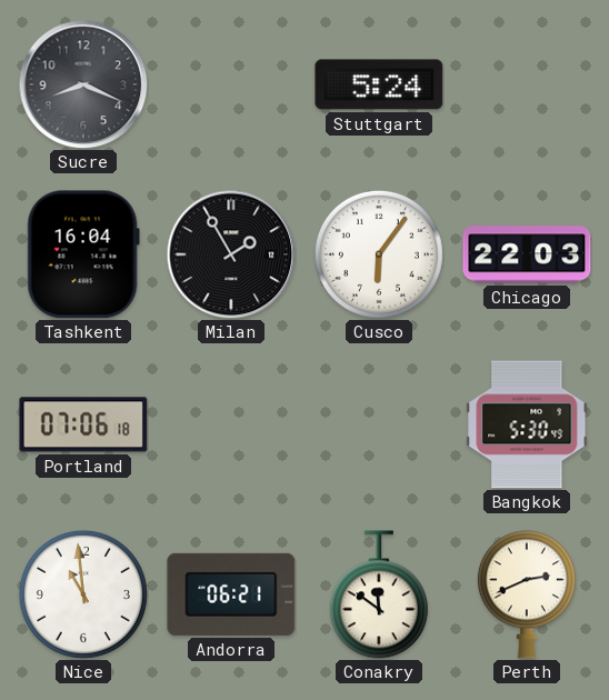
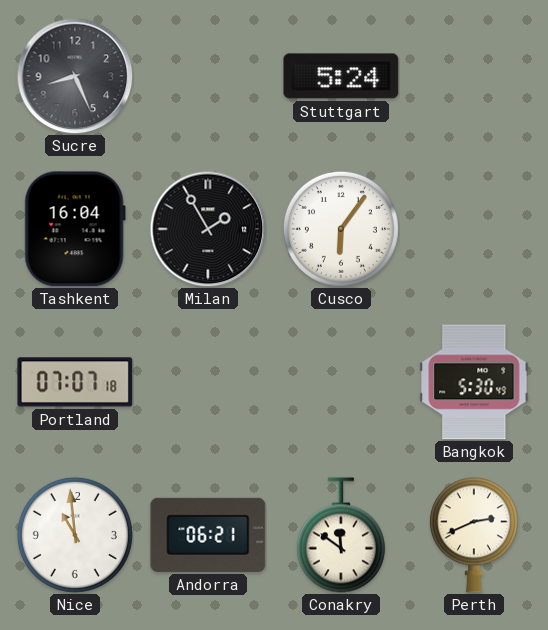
Sucre: 8:19 -> 8:26
Chicago: 22:03 -> none
Portland: 07:06 -> 07:07
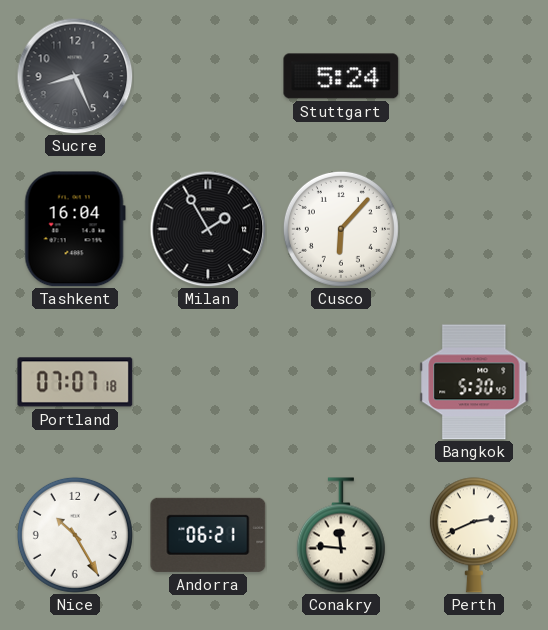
Cusco: 6:06 -> 6:07
Nice: 10:59 -> 10:25
Conakry: 11:51 -> 11:46
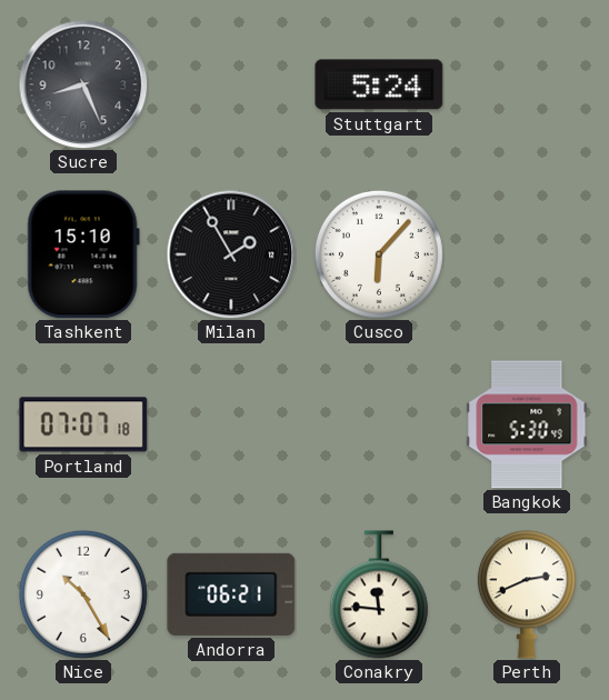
Tashkent: 16:04 -> 15:10
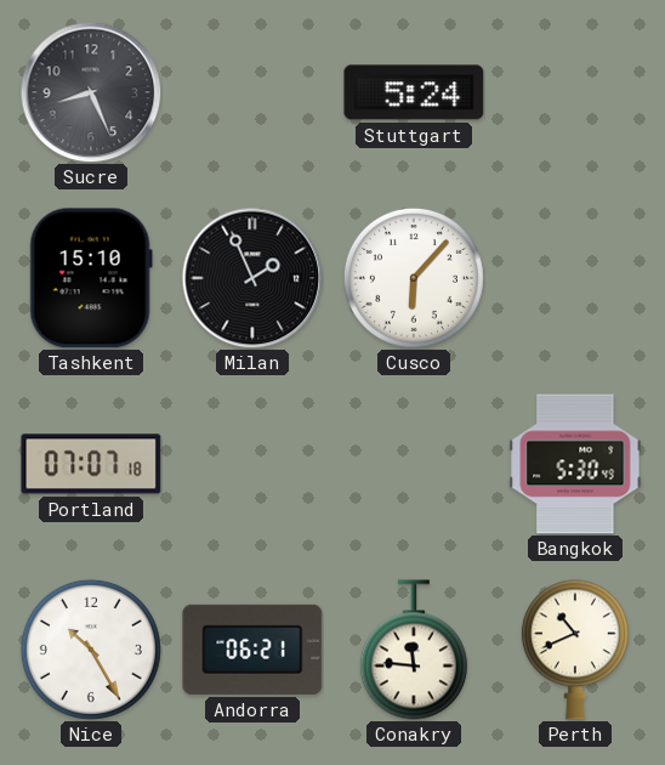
Milan: 1:55 -> 1:56
Perth: 2:41 -> 10:41
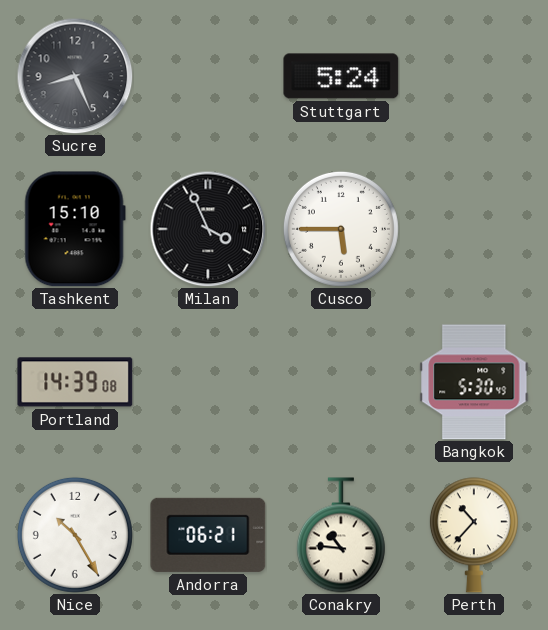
Milan: 1:56 -> 3:56
Cusco: 6:07 -> 5:45
Portland: 07:07 -> 14:39
Conakry: 11:46 -> 10:46
Perth: 10:41 -> 10:37
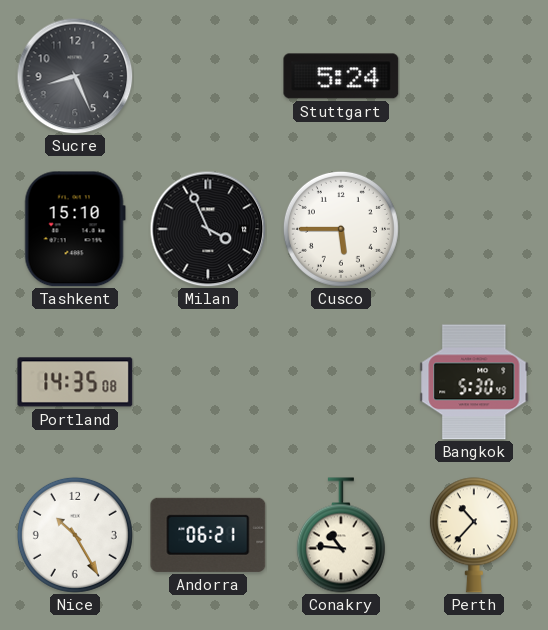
Portland: 14:39 -> 14:35
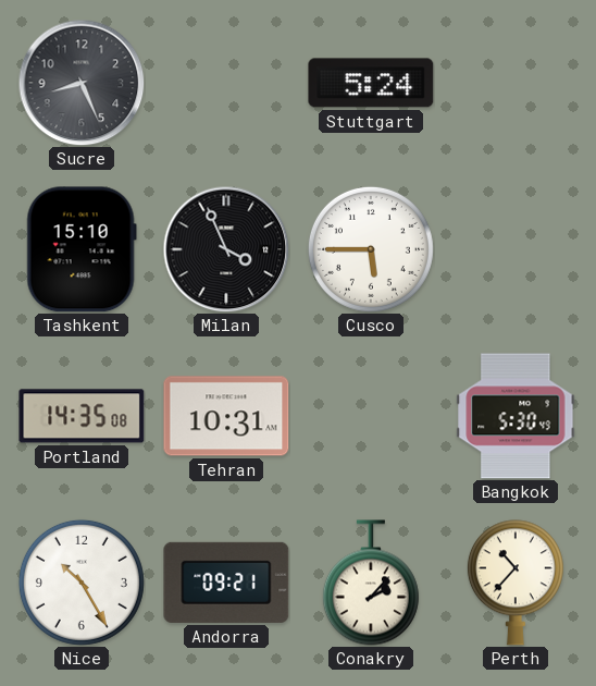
Tehran: none -> 10:31
Andorra: 06:21 -> 09:21
Conakry: 10:46 -> 2:07
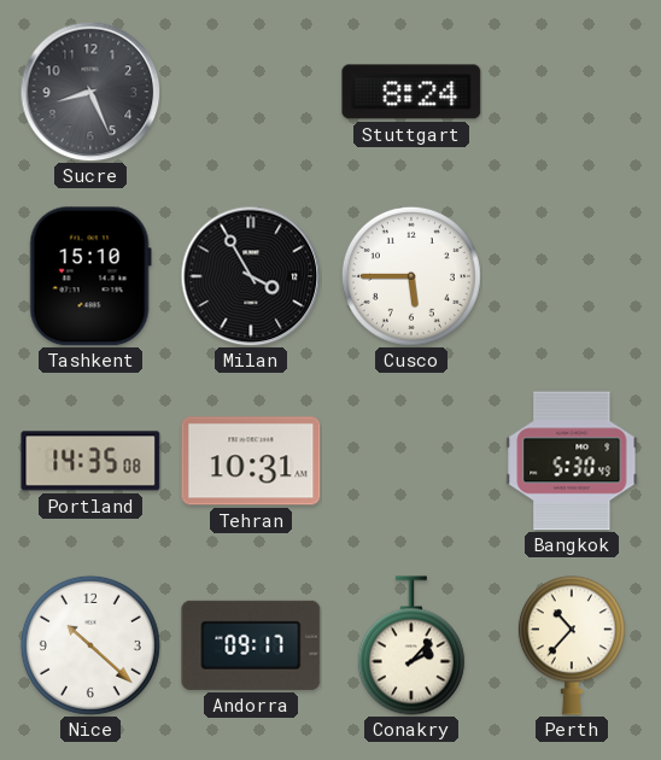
Stuttgart: 5:24 -> 8:24
Milan: 3:56 -> 3:55
Nice: 10:25 -> 10:22
Andorra: 09:21 -> 09:17
